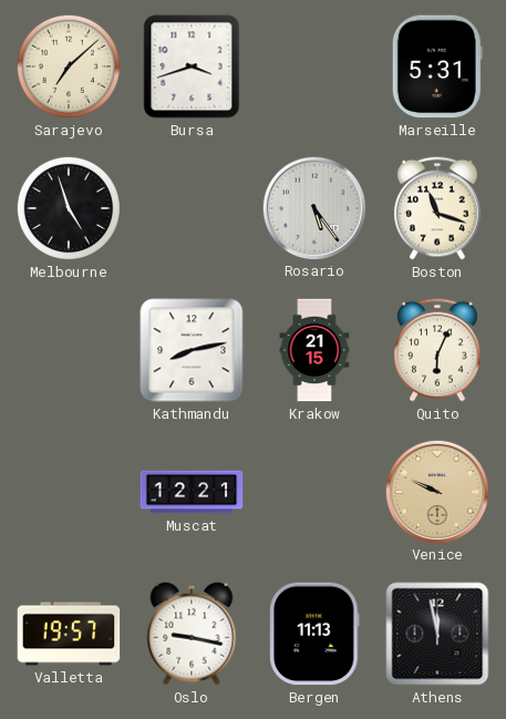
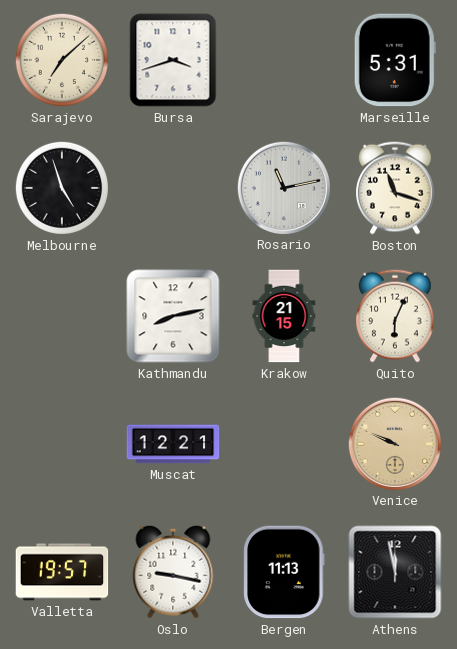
Rosario: 5:24 -> 11:13
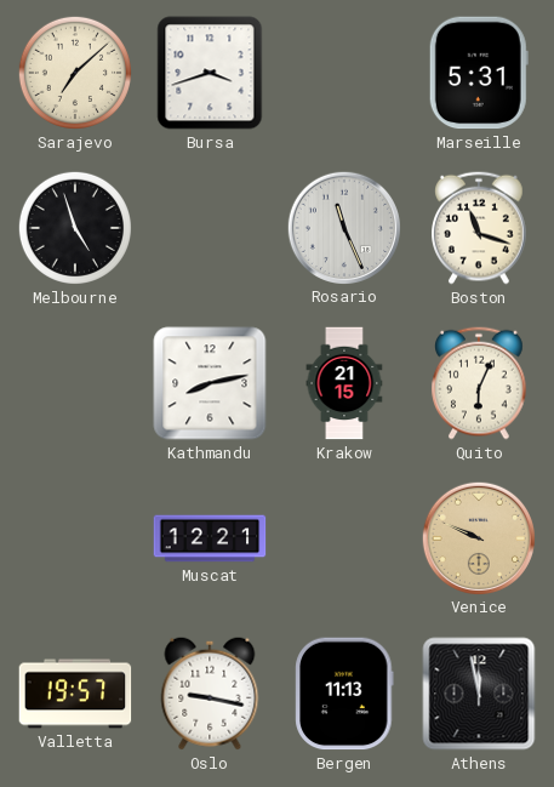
Rosario: 11:13 -> 11:26
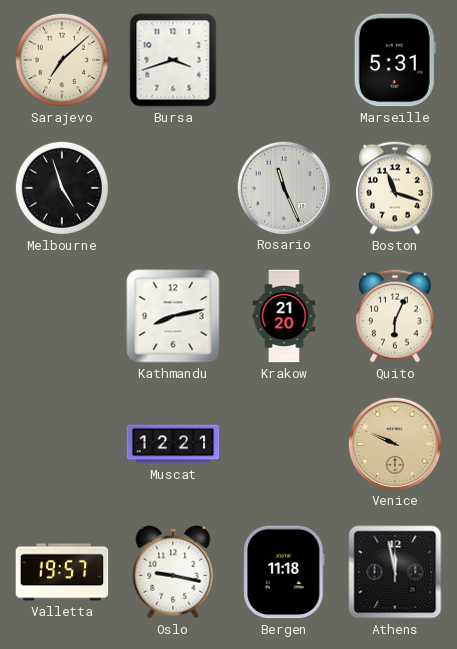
Krakow: 21:15 -> 21:20
Bergen: 11:13 -> 11:18
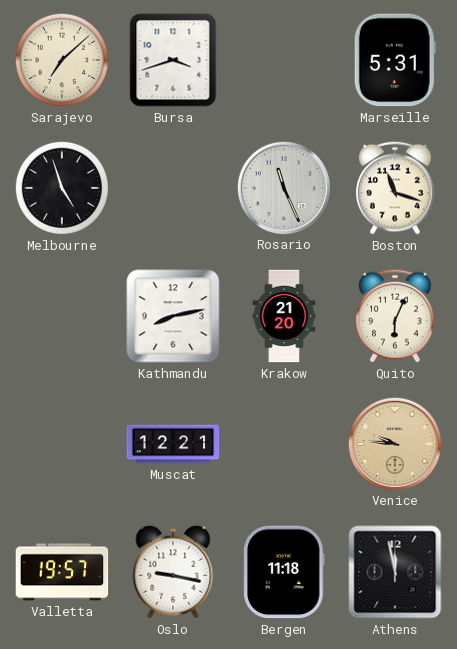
Venice: 9:49 -> 9:46
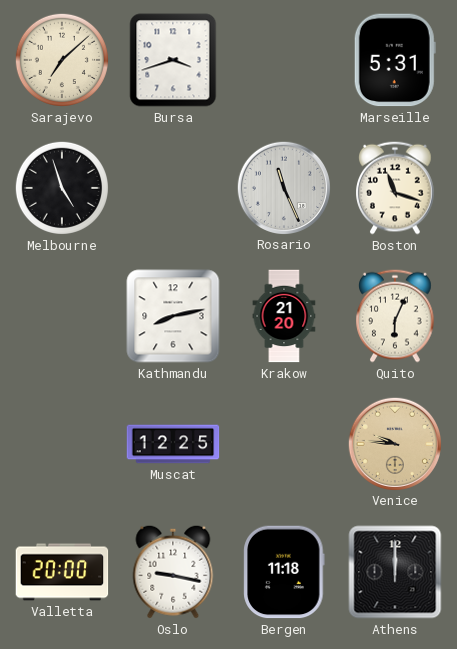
Muscat: 12:21 -> 12:25
Valletta: 19:57 -> 20:00
Athens: 11:58 -> 12:00
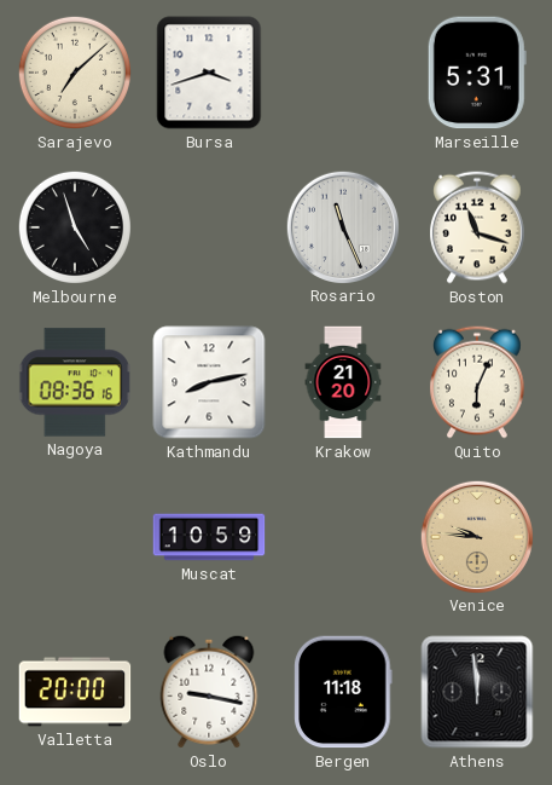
Nagoya: none -> 08:36
Muscat: 12:25 -> 10:59
Athens: 12:00 -> 11:59
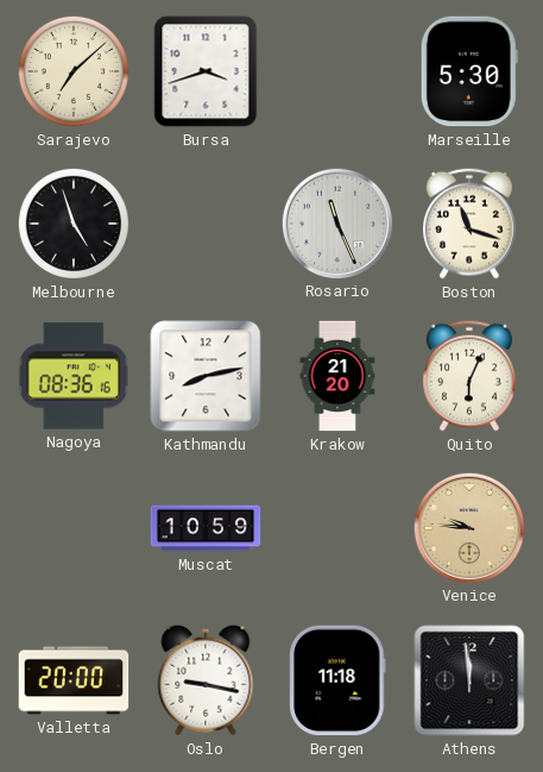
Marseille: 5:31 -> 5:30
